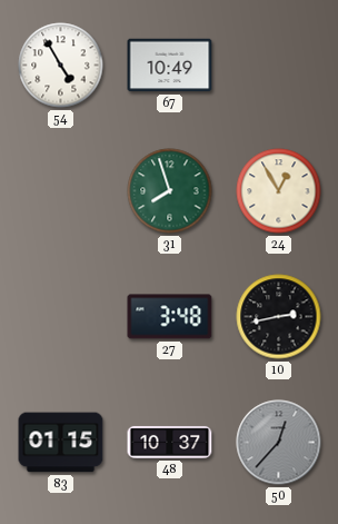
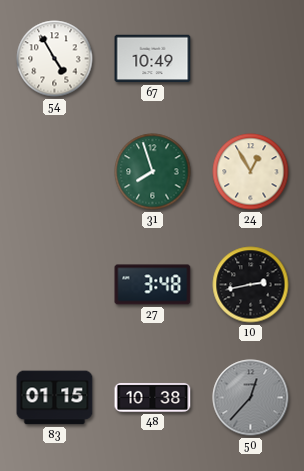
48: 10:37 -> 10:38
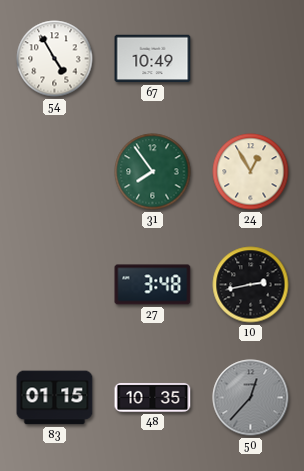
31: 7:57 -> 7:54
48: 10:38 -> 10:35
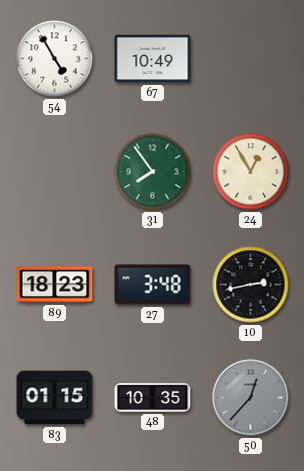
89: none -> 18:23
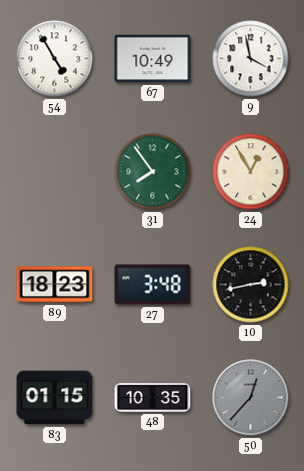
9: none -> 3:58
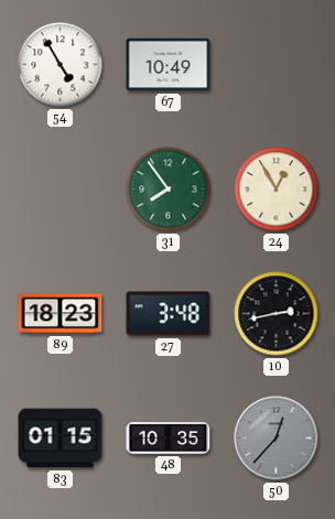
9: 3:58 -> none
